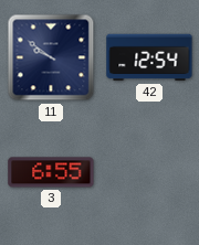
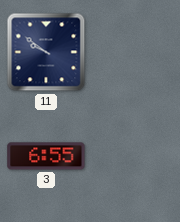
42: 12:54 -> none
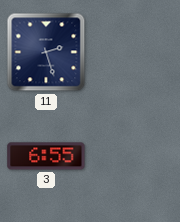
11: 9:51 -> 2:27
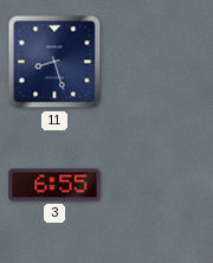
11: 2:27 -> 8:27
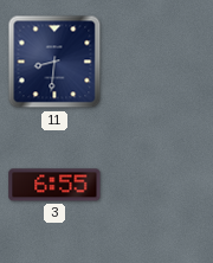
11: 8:27 -> 8:31
